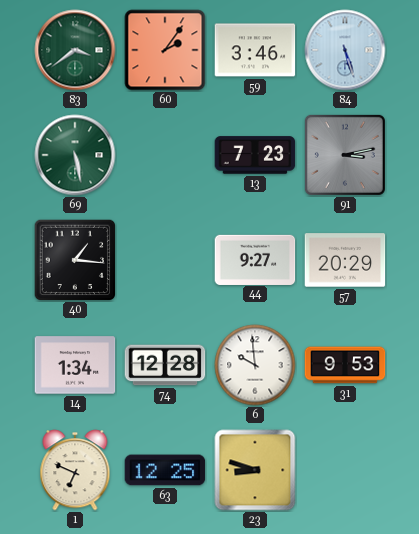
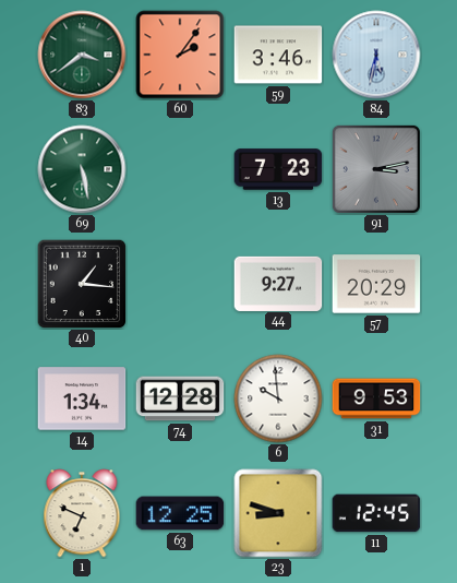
84: 5:27 -> 5:32
11: none -> 12:45
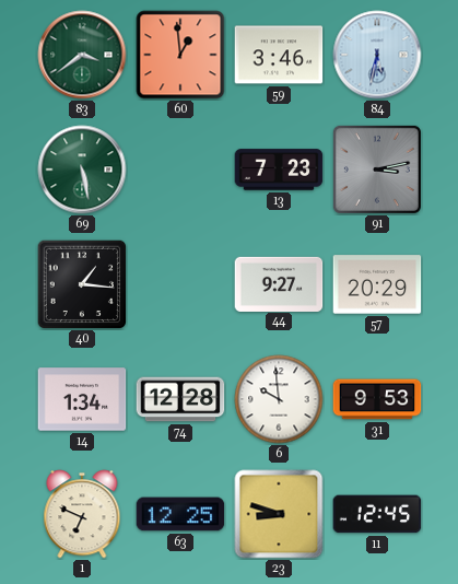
60: 2:06 -> 12:59
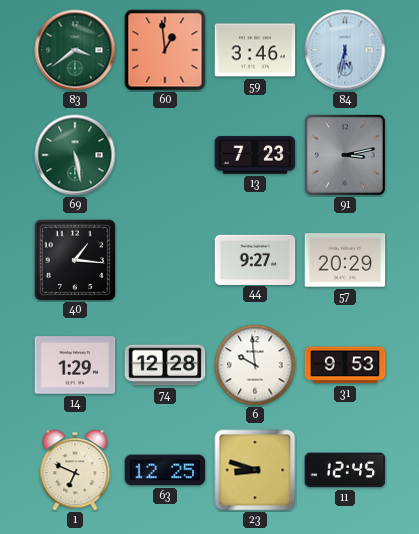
14: 1:34 -> 1:29
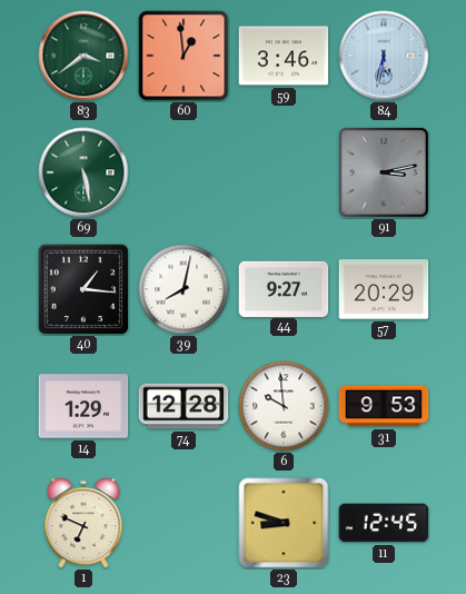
13: 7:23 -> none
39: none -> 8:02
63: 12:25 -> none
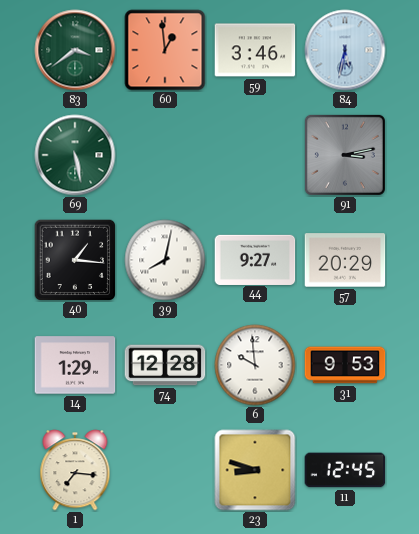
1: 6:49 -> 7:16
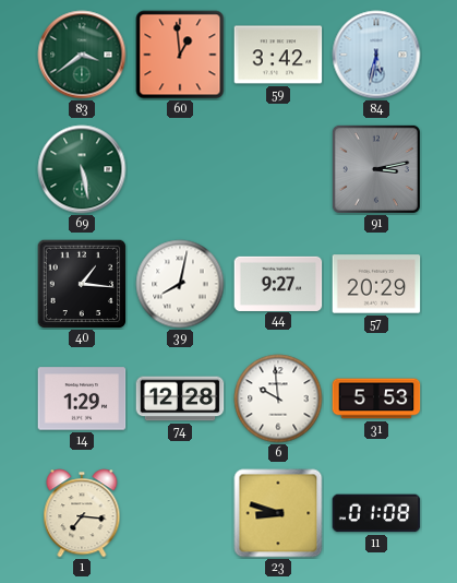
59: 3:46 -> 3:42
31: 9:53 -> 5:53
11: 12:45 -> 01:08
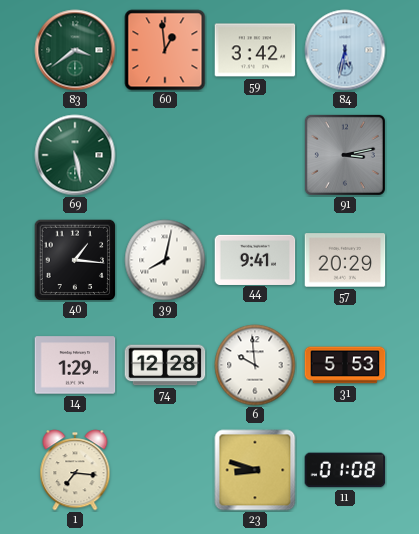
44: 9:27 -> 9:41
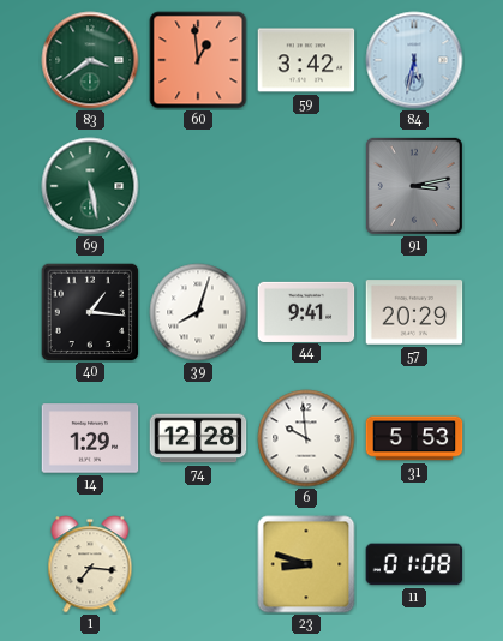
39: 8:02 -> 8:03
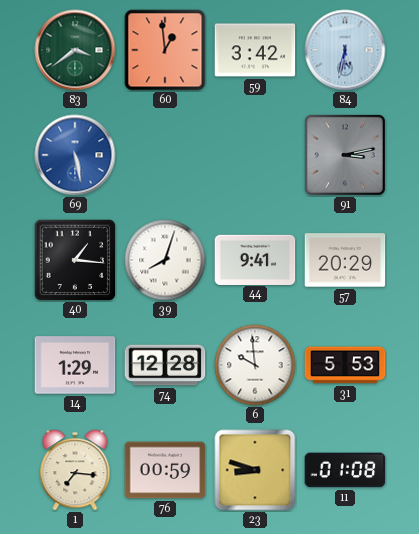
69 dial: green -> blue
76: none -> 00:59
